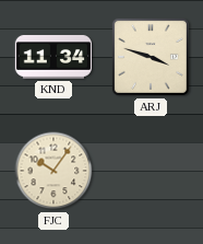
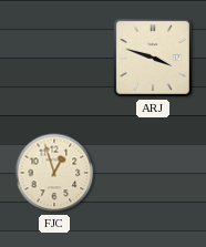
KND: 11:34 -> none
FJC: 10:06 -> 12:57
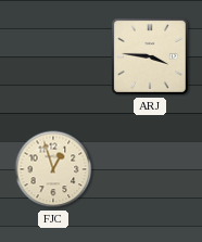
ARJ: 3:48 -> 3:46
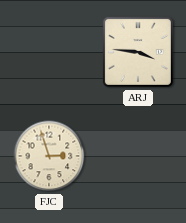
FJC: 12:57 -> 2:57
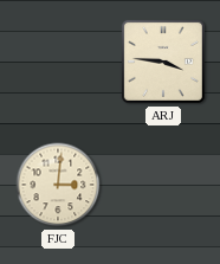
FJC: 2:57 -> 3:01
